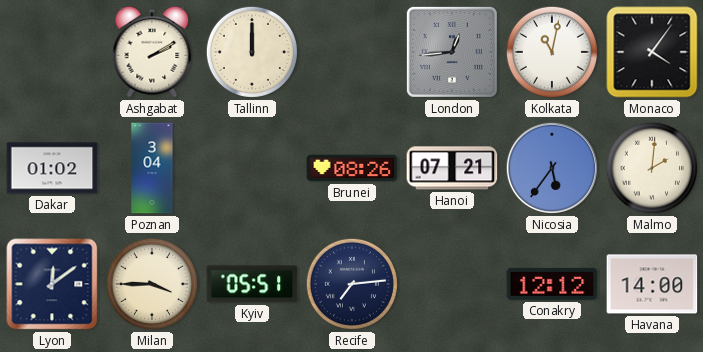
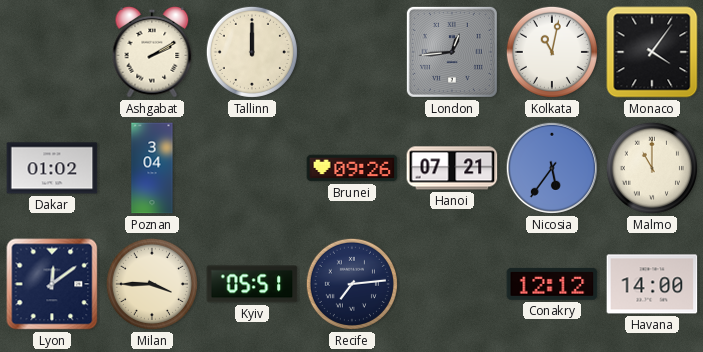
Brunei: 08:26 -> 09:26
Malmo: 2:01 -> 11:00
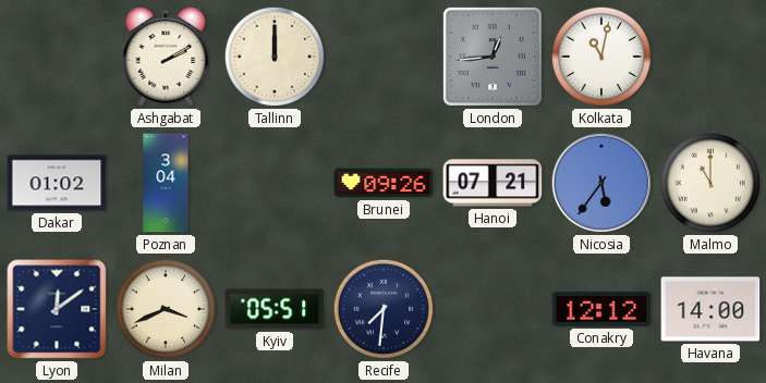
Monaco: 4:06 -> none
Milan: 3:45 -> 3:41
Recife: 7:14 -> 7:31
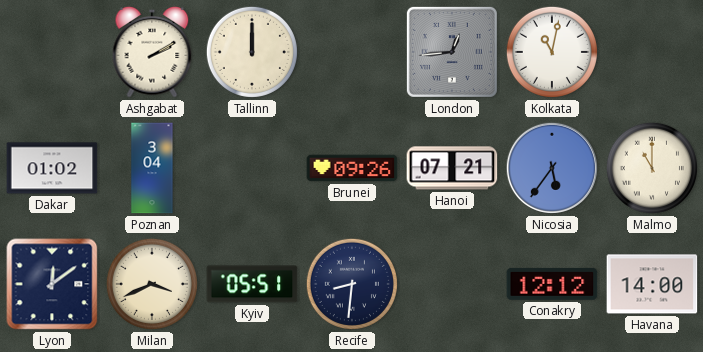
Recife: 7:31 -> 8:31
